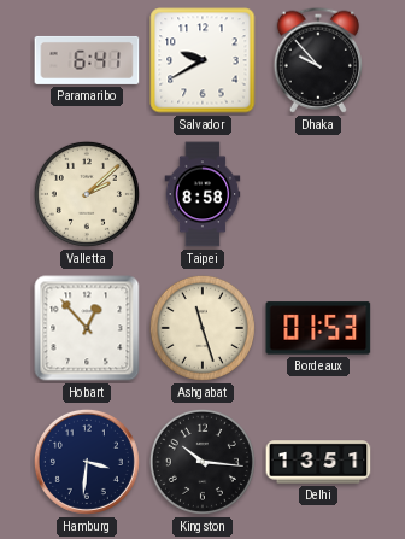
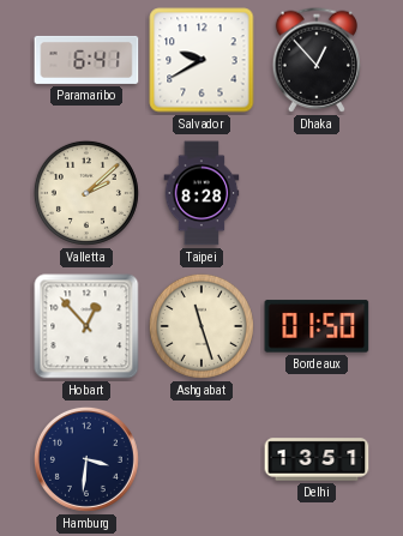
Dhaka: 9:53 -> 12:53
Taipei: 8:58 -> 8:28
Bordeaux: 01:53 -> 01:50
Kingston: 10:16 -> none
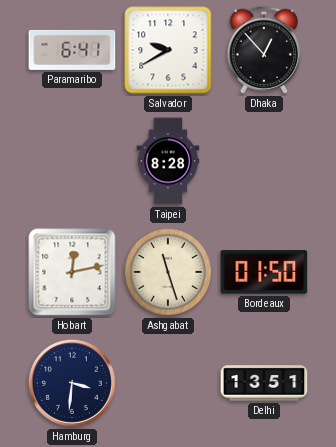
Valletta: 2:08 -> none
Hobart: 12:53 -> 12:13
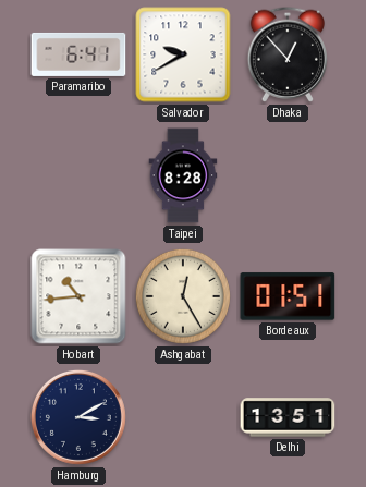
Hobart: 12:13 -> 10:44
Ashgabat: 11:27 -> 12:25
Bordeaux: 01:50 -> 01:51
Hamburg: 3:31 -> 3:10
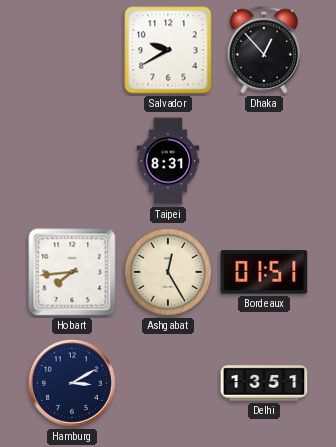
Paramaribo: 6:41 -> none
Taipei: 8:28 -> 8:31
Hobart: 10:44 -> 7:44
